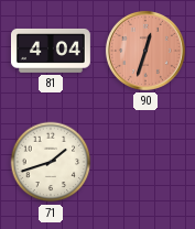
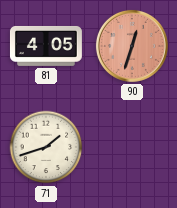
81: 4:04 -> 4:05
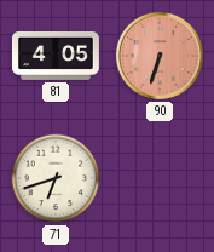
90: 12:33 -> 6:33
71: 1:42 -> 6:42
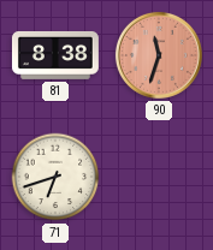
81: 4:05 -> 8:38
90: 6:33 -> 11:33
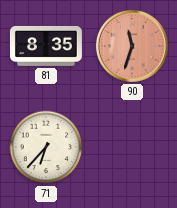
81: 8:38 -> 8:35
71: 6:42 -> 6:37
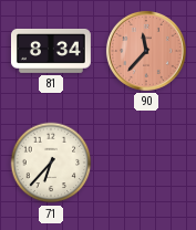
81: 8:35 -> 8:34
90: 11:33 -> 11:37
